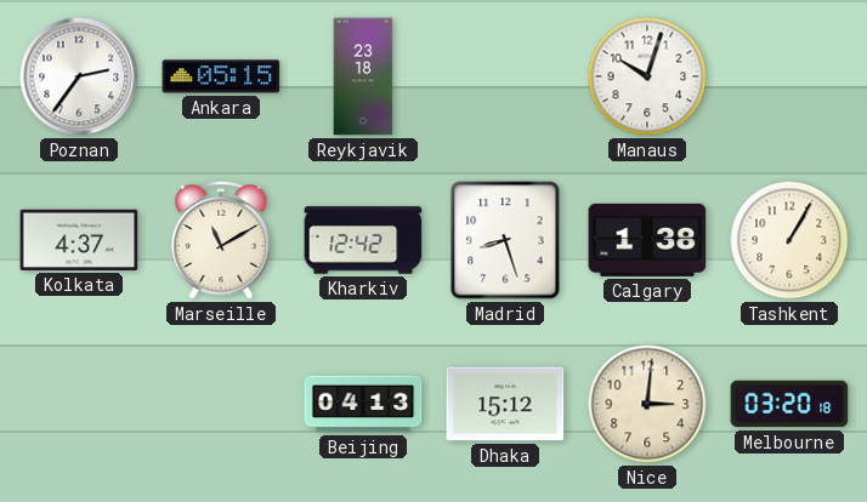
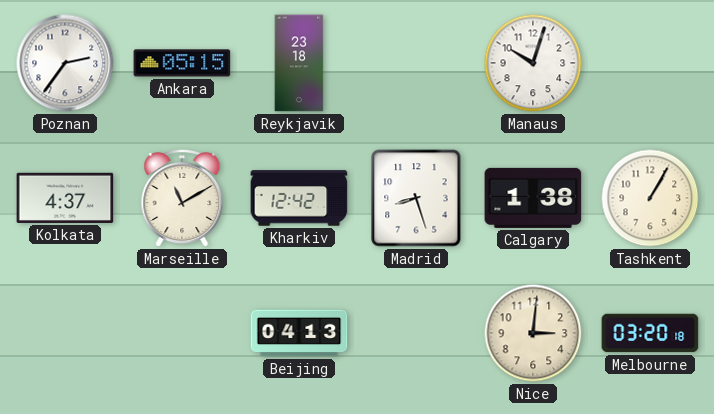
Dhaka: 15:12 -> none
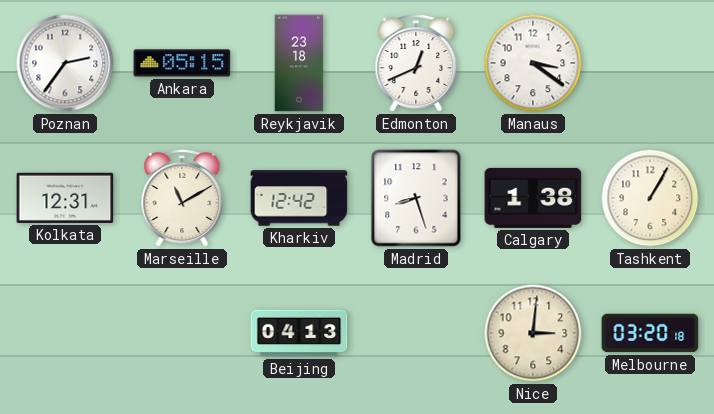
Edmonton: none -> 12:41
Manaus: 10:03 -> 3:21
Kolkata: 4:37 -> 12:31
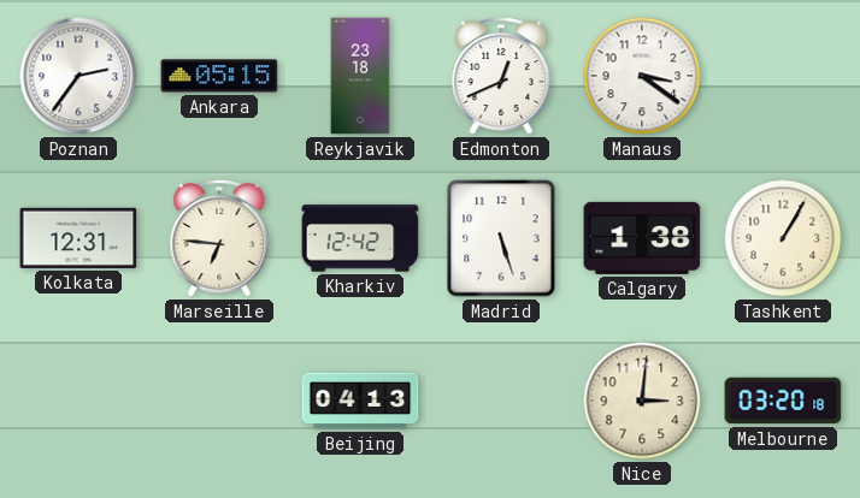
Marseille: 11:10 -> 6:46
Madrid: 8:27 -> 5:27
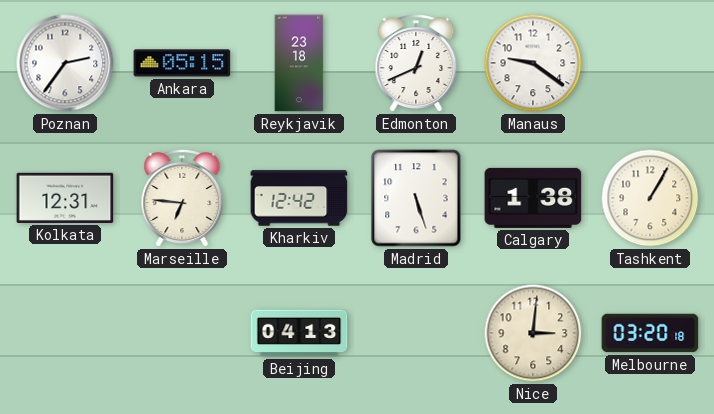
Manaus: 3:21 -> 9:21
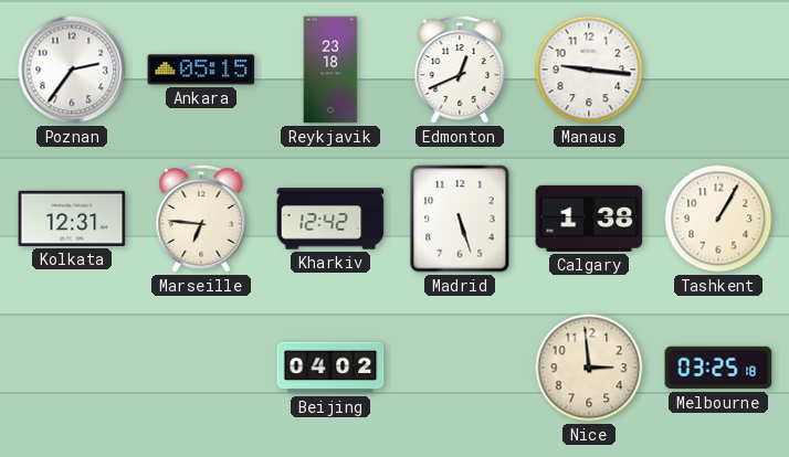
Manaus: 9:21 -> 9:16
Beijing: 04:13 -> 04:02
Nice: 3:01 -> 2:59
Melbourne: 03:20 -> 03:25
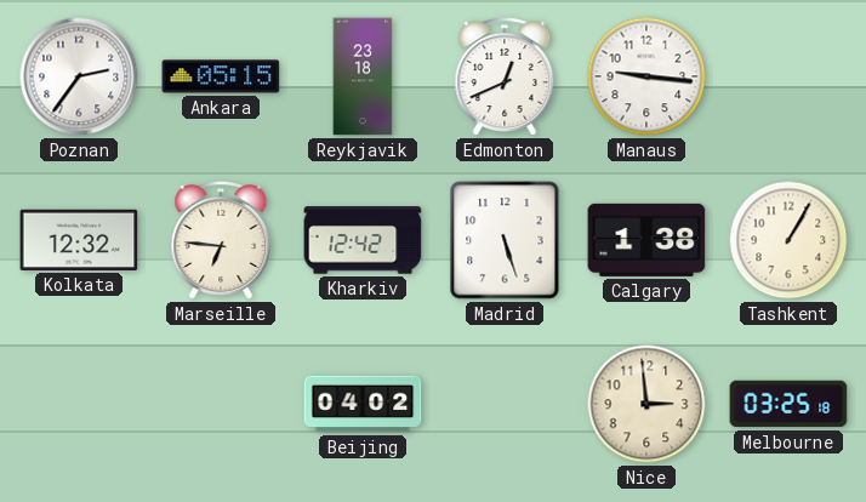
Kolkata: 12:31 -> 12:32
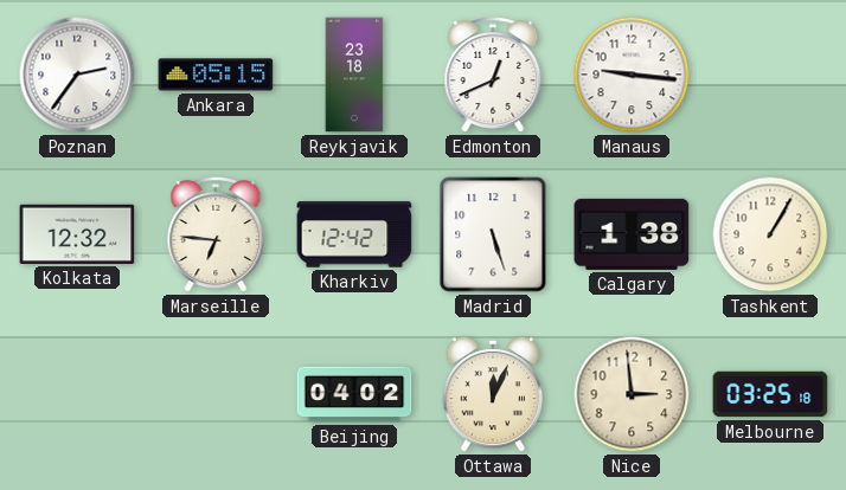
Ottawa: none -> 12:04
